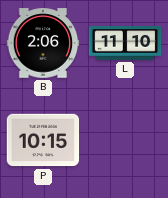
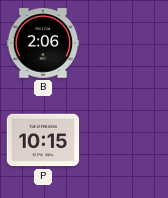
L: 11:10 -> none
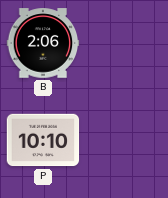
P: 10:15 -> 10:10
